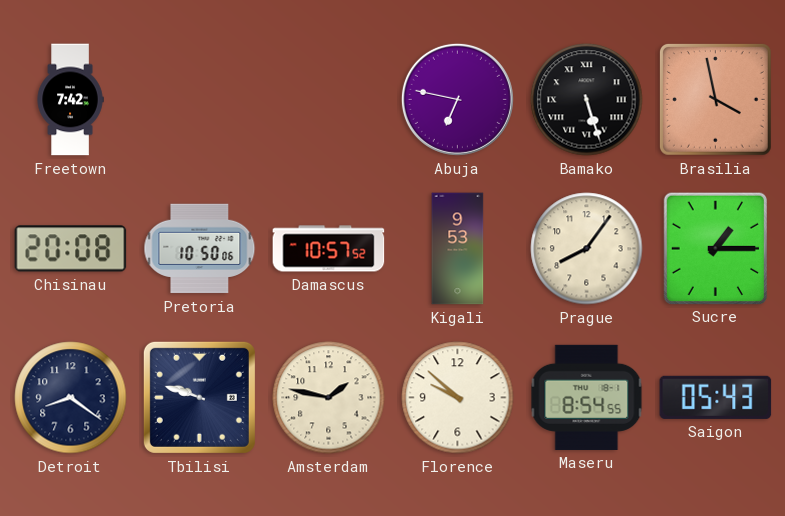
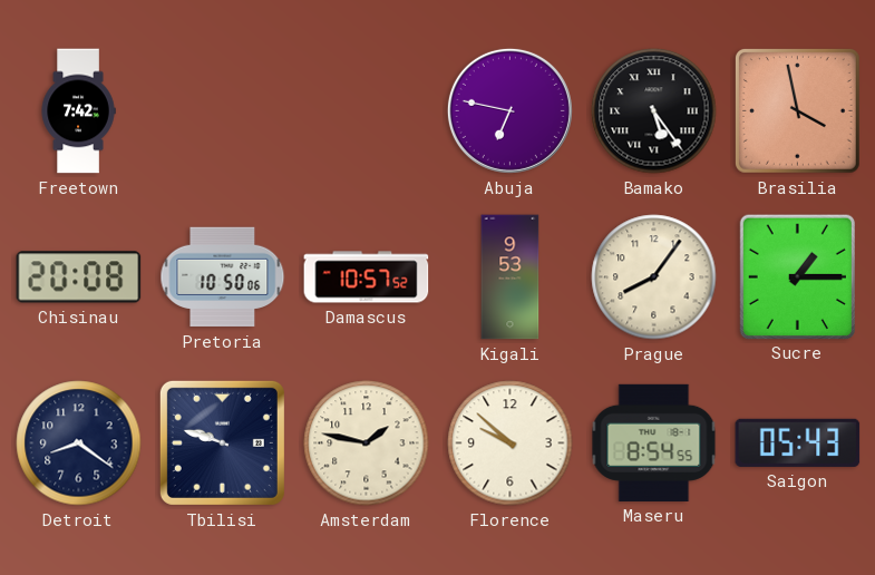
Bamako: 5:27 -> 5:24
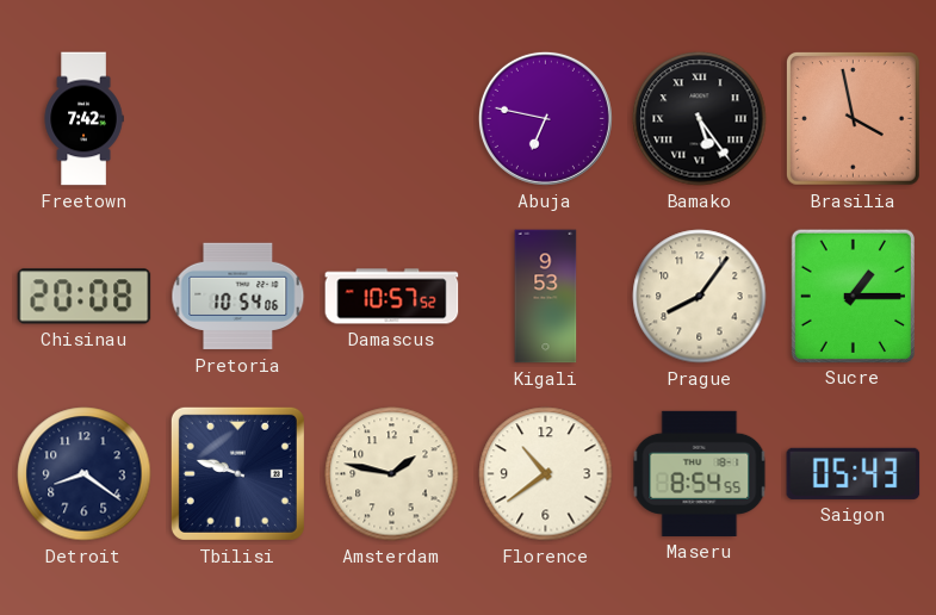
Pretoria: 10:50 -> 10:54
Florence: 9:52 -> 10:39
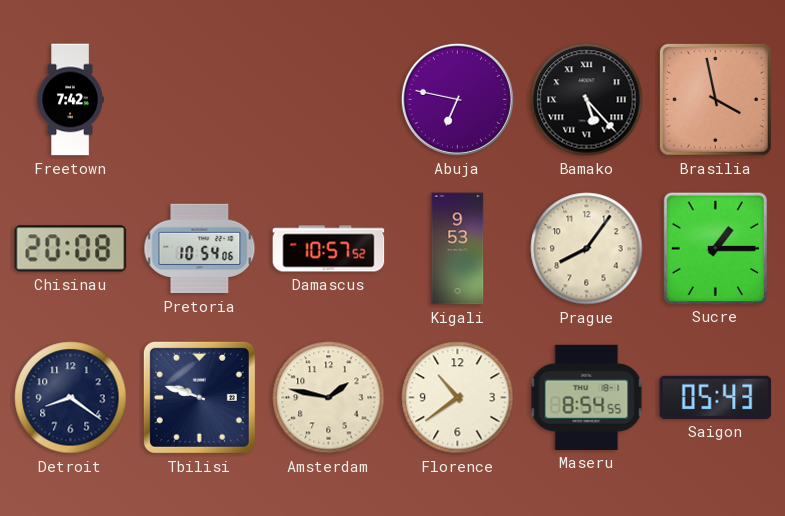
Bamako: 5:24 -> 5:23
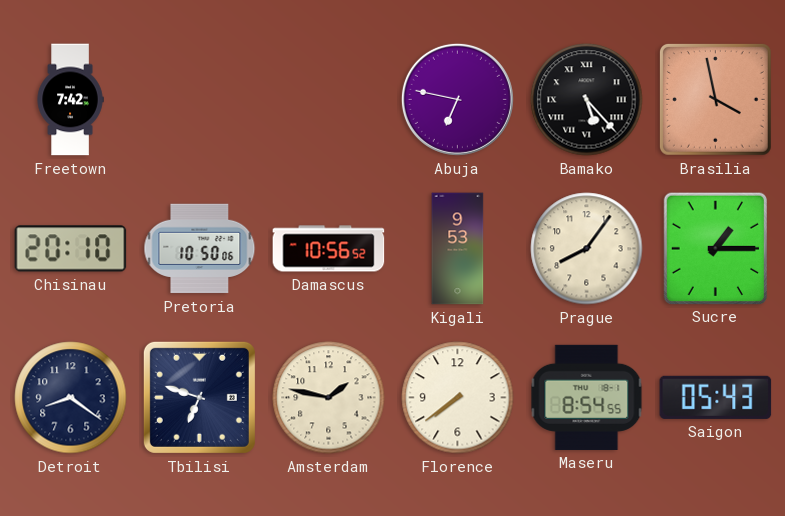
Chisinau: 20:08 -> 20:10
Pretoria: 10:54 -> 10:50
Damascus: 10:57 -> 10:56
Tbilisi: 9:48 -> 6:48
Florence: 10:39 -> 7:39
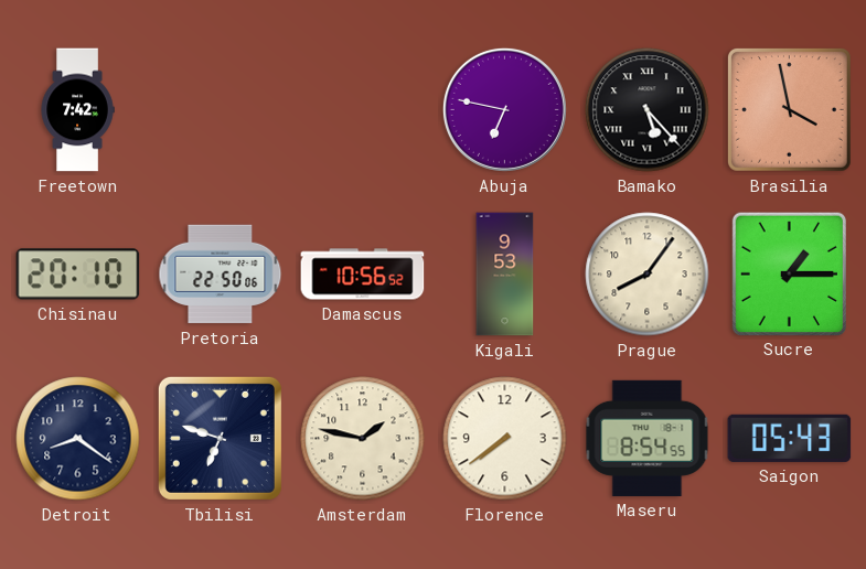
Pretoria: 10:50 -> 22:50
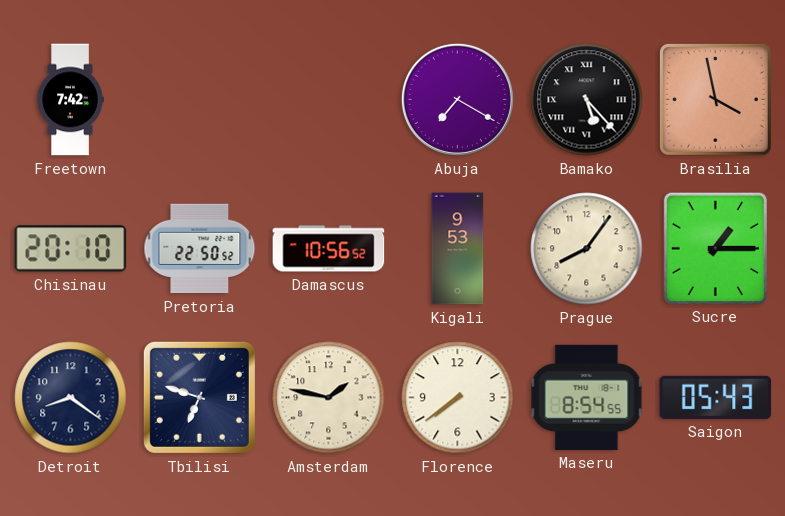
Abuja: 6:47 -> 7:20
Pretoria: 22:50:06 -> 22:50:52
